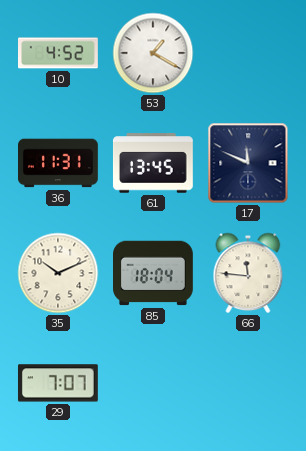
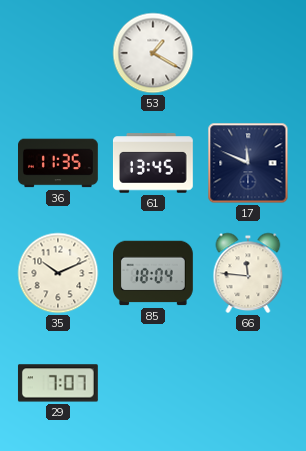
10: 4:52 -> none
36: 11:31 -> 11:35
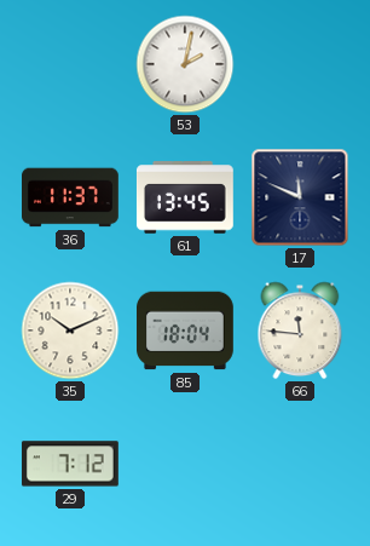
53: 1:20 -> 2:02
36: 11:35 -> 11:37
29: 7:07 -> 7:12
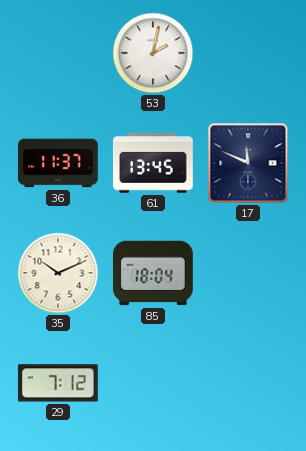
66: 11:46 -> none
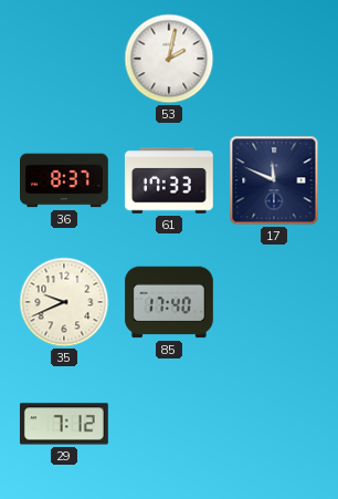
36: 11:37 -> 8:37
61: 13:45 -> 17:33
35: 10:11 -> 9:41
85: 18:04 -> 17:40
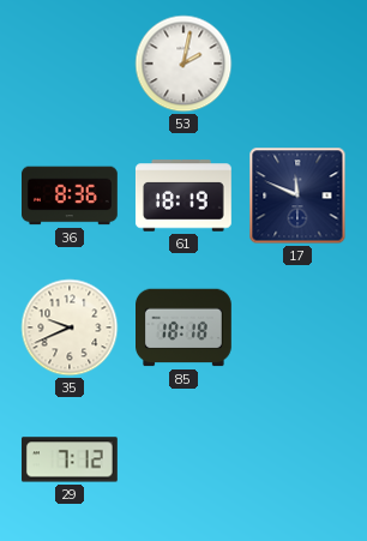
36: 8:37 -> 8:36
61: 17:33 -> 18:19
85: 17:40 -> 18:18
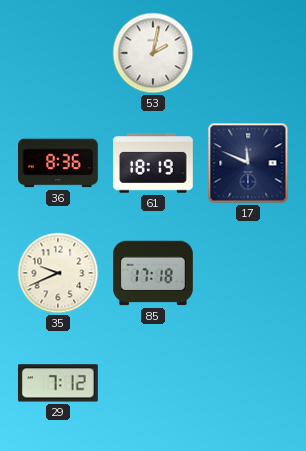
85: 18:18 -> 17:18
